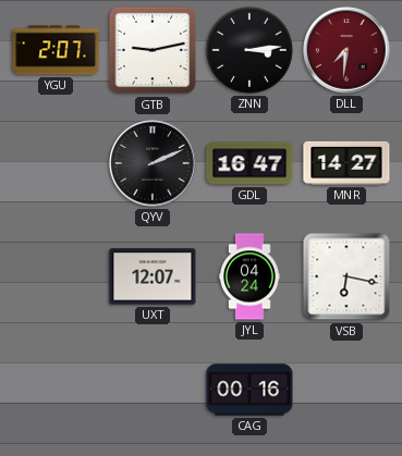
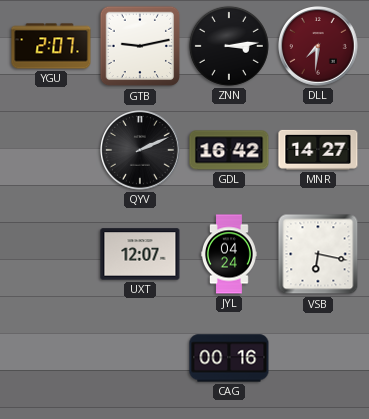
GDL: 16:47 -> 16:42
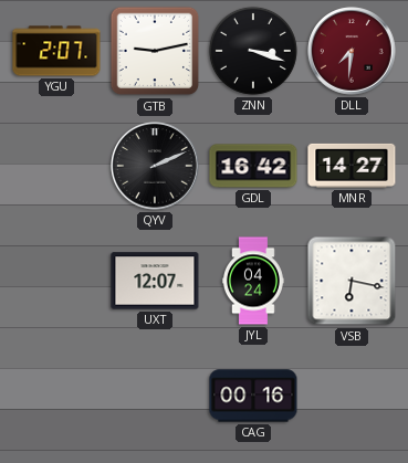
ZNN: 3:14 -> 3:18
